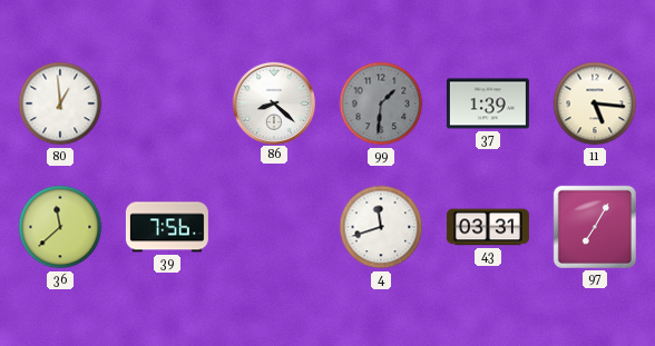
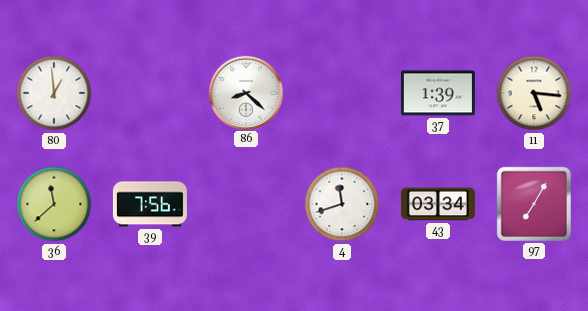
99: 1:31 -> none
43: 03:31 -> 03:34
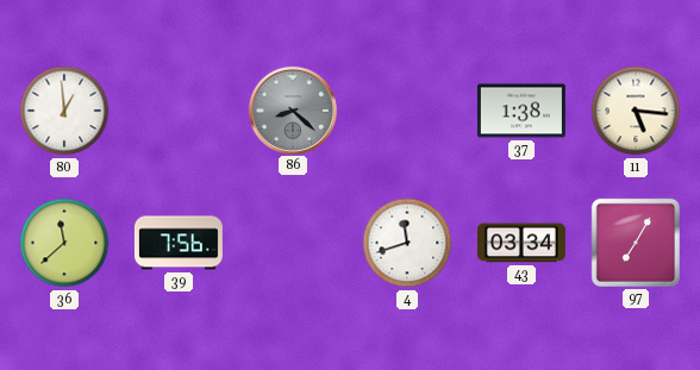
86 dial: white -> grey
37: 1:39 -> 1:38
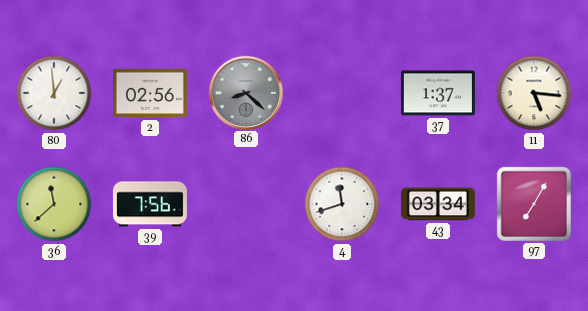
2: none -> 02:56
37: 1:38 -> 1:37
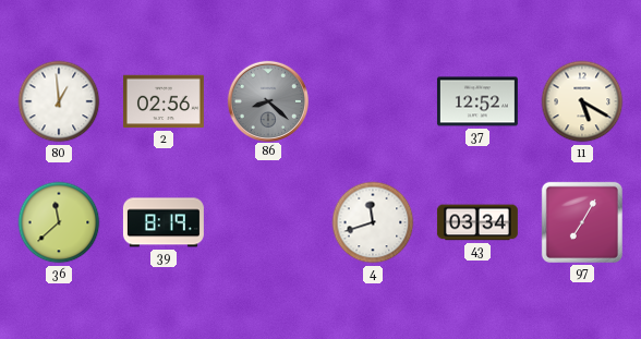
37: 1:37 -> 12:52
11: 5:16 -> 5:20
39: 7:56 -> 8:19
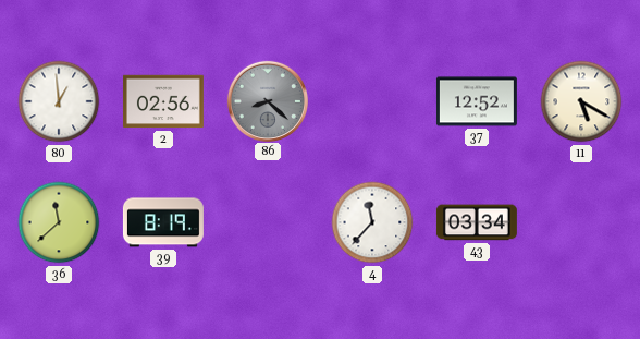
4: 11:42 -> 11:37
97: 7:05 -> none
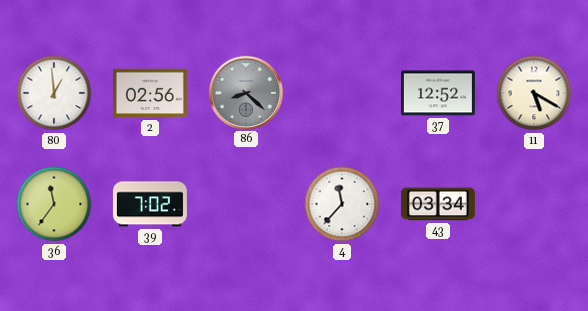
36: 11:38 -> 11:36
39: 8:19 -> 7:02
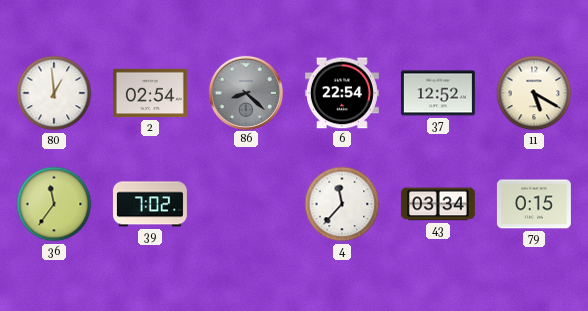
2: 02:56 -> 02:54
6: none -> 22:54
79: none -> 0:15
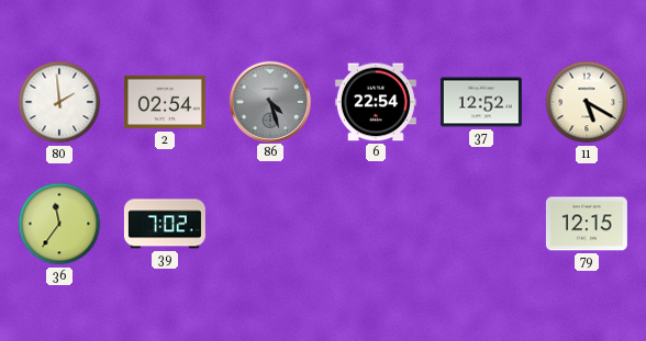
80: 12:59 -> 1:59
86: 8:22 -> 4:27
4: 11:37 -> none
43: 03:34 -> none
79: 0:15 -> 12:15
